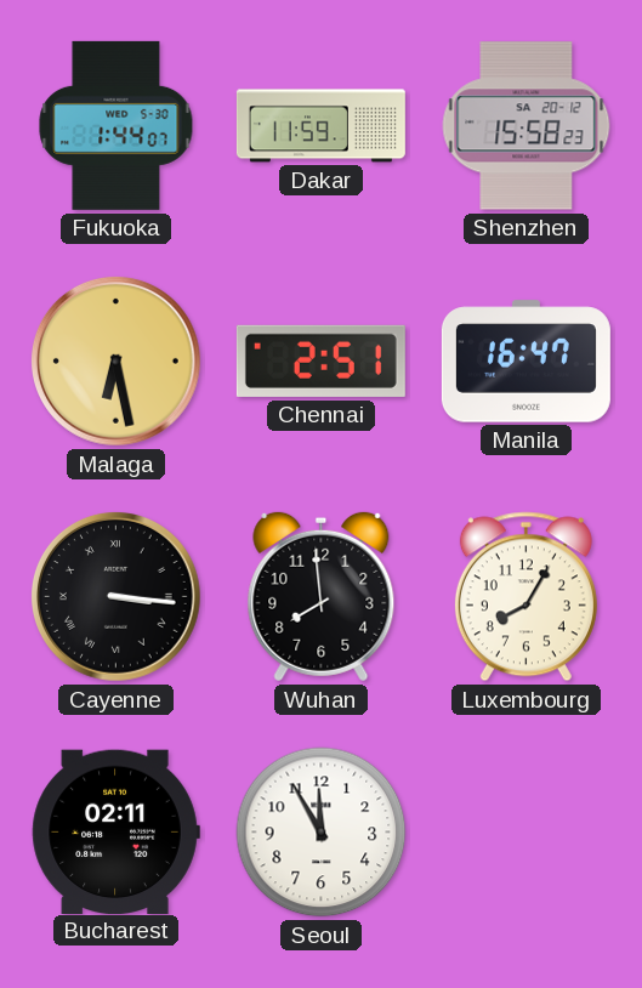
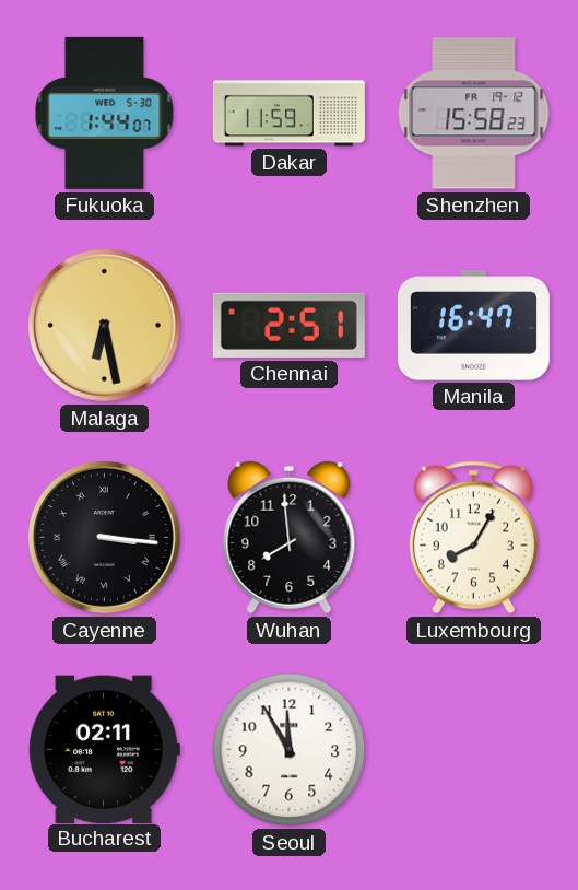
Shenzhen date: SA 20-12 -> FR 19-12
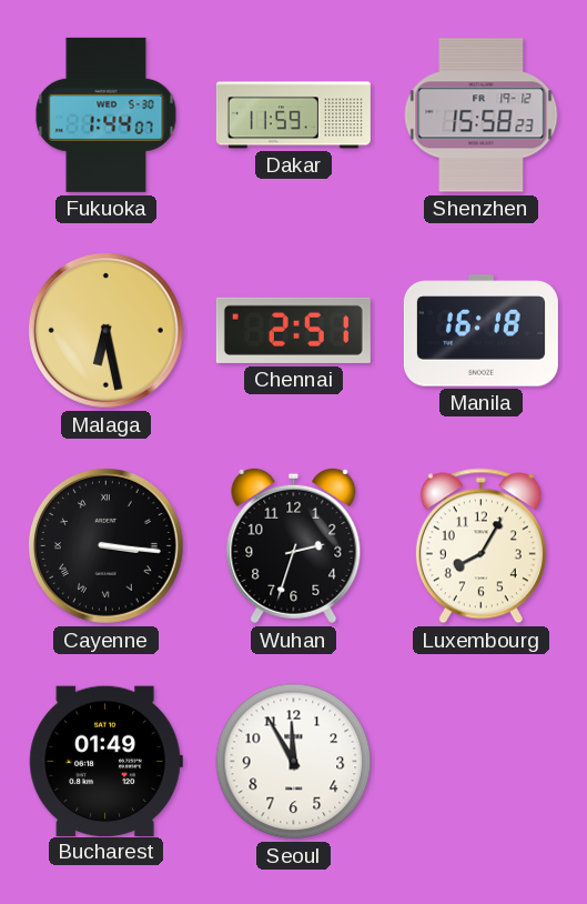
Manila: 16:47 -> 16:18
Wuhan: 7:59 -> 2:33
Bucharest: 02:11 -> 01:49
